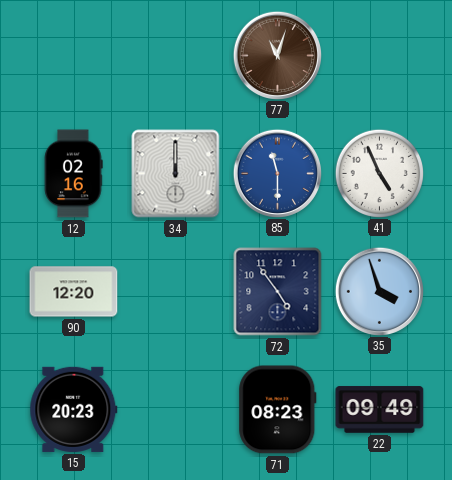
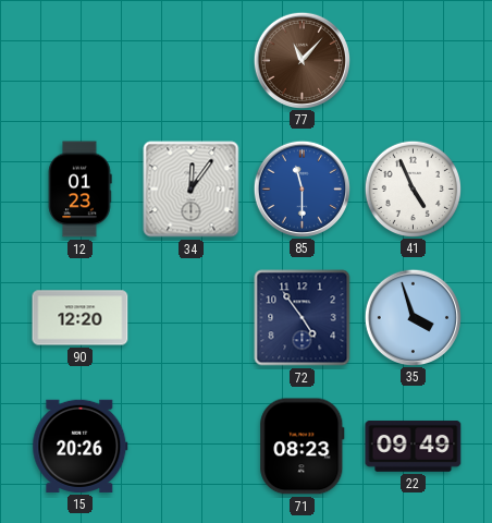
77: 11:03 -> 11:07
12: 02:16 -> 01:23
34: 12:00 -> 12:06
15: 20:23 -> 20:26
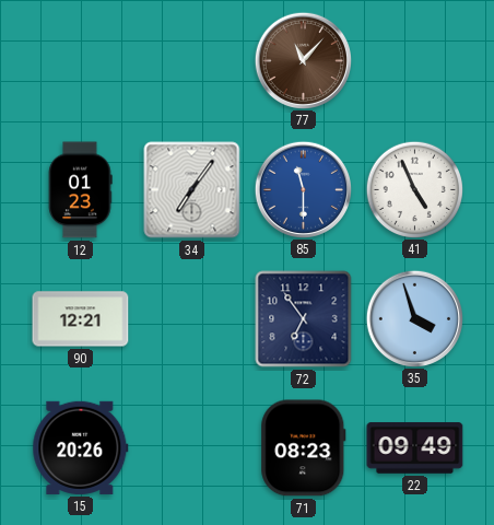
34: 12:06 -> 7:06
90: 12:20 -> 12:21
72: 4:54 -> 6:54
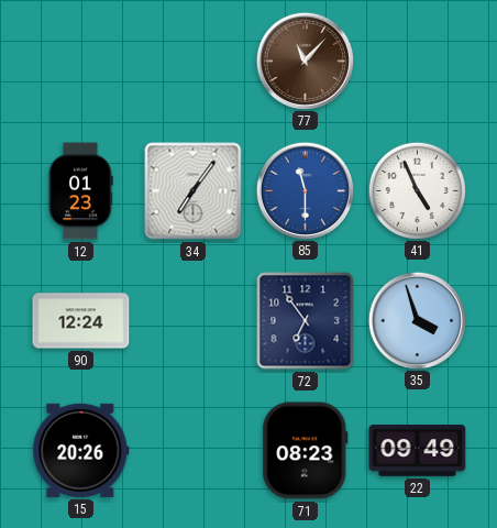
90: 12:21 -> 12:24
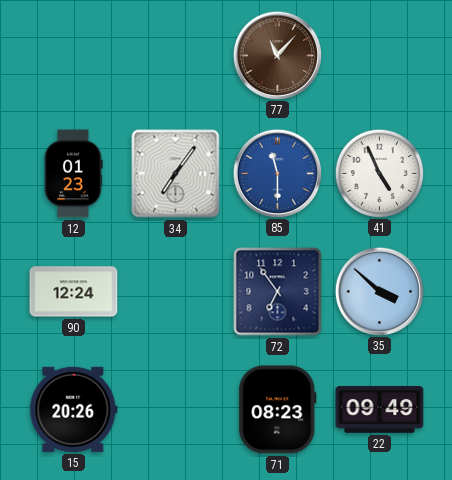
35: 3:57 -> 3:52
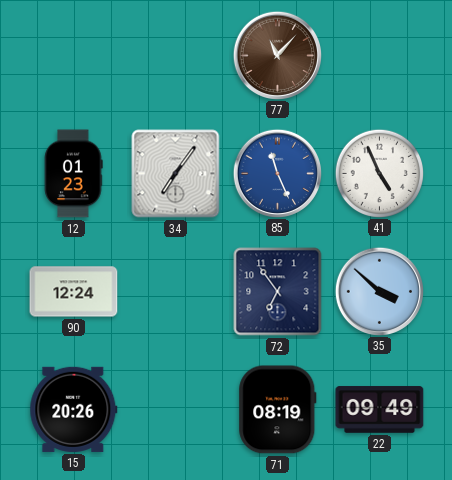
85: 11:30 -> 11:26
71: 08:23 -> 08:19
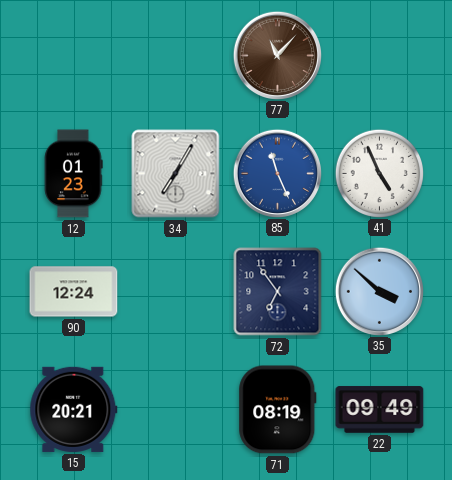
34: 7:06 -> 7:05
15: 20:26 -> 20:21
